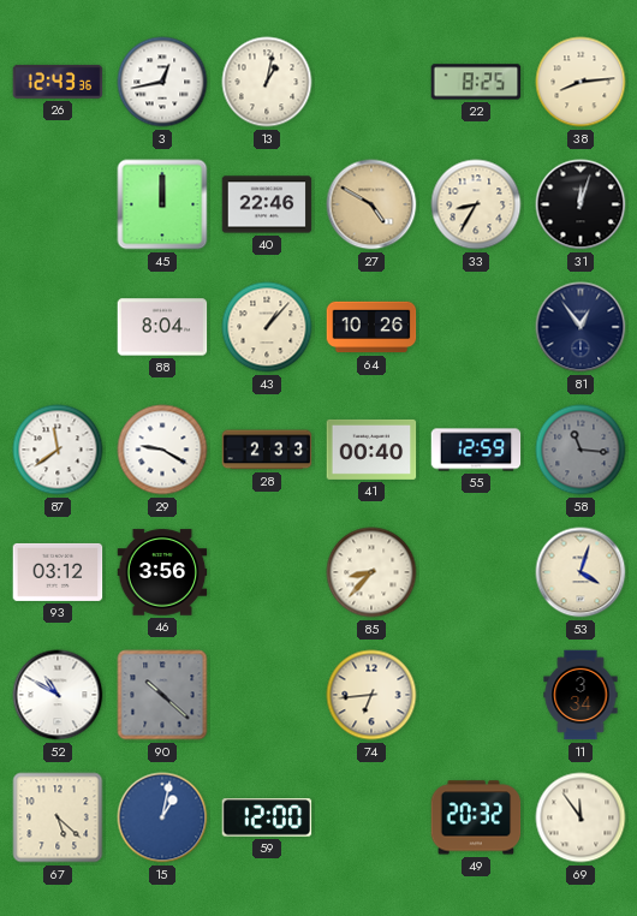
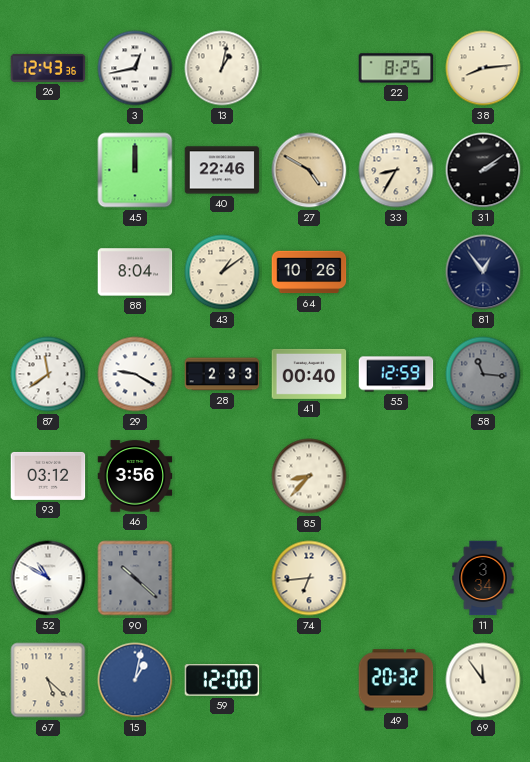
31: 12:03 -> 2:09
43: 1:07 -> 1:09
53: 4:03 -> none
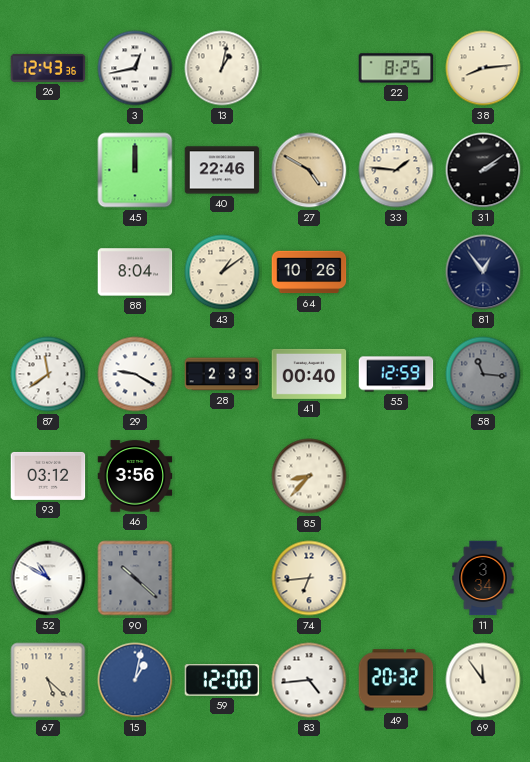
33: 8:35 -> 1:46
83: none -> 4:44
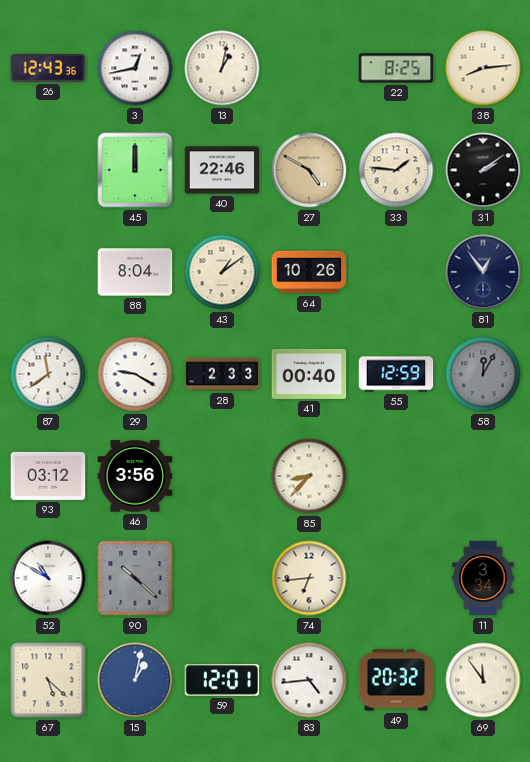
58: 11:16 -> 12:05
59: 12:00 -> 12:01
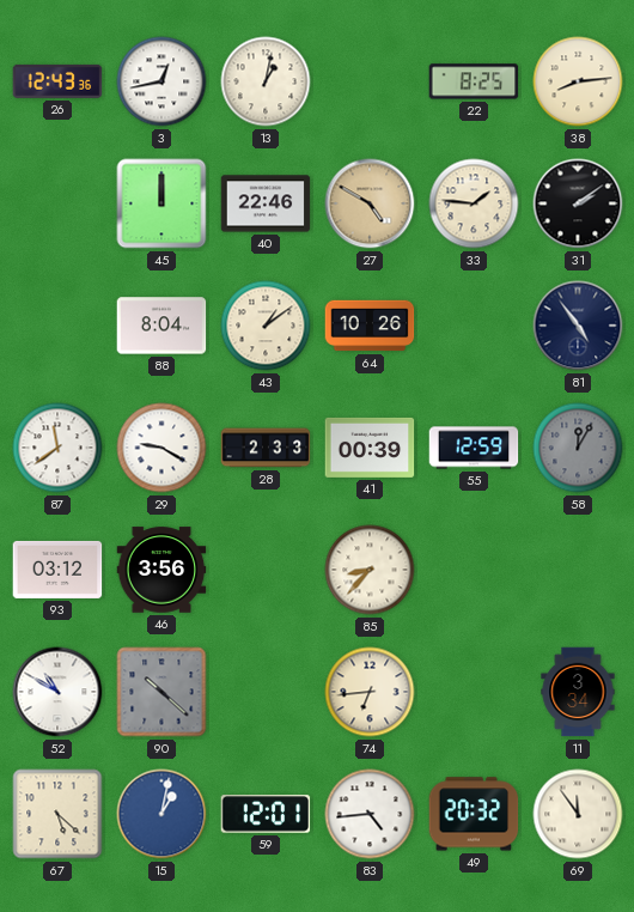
81: 12:54 -> 4:54
41: 00:40 -> 00:39
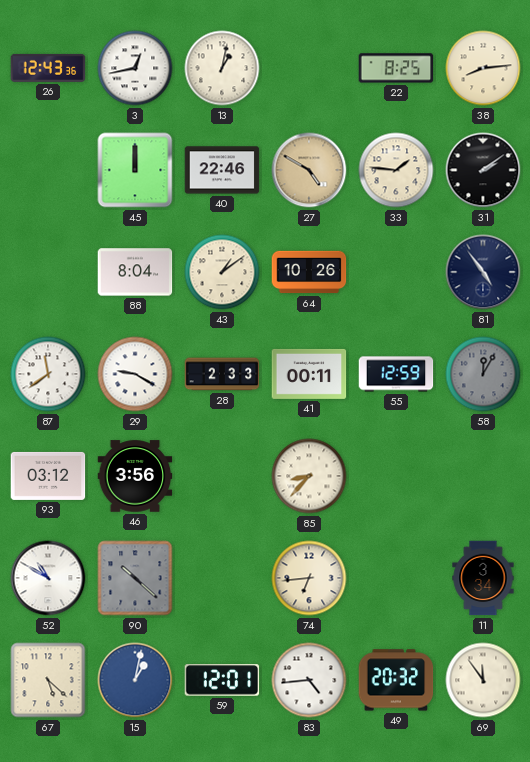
41: 00:39 -> 00:11
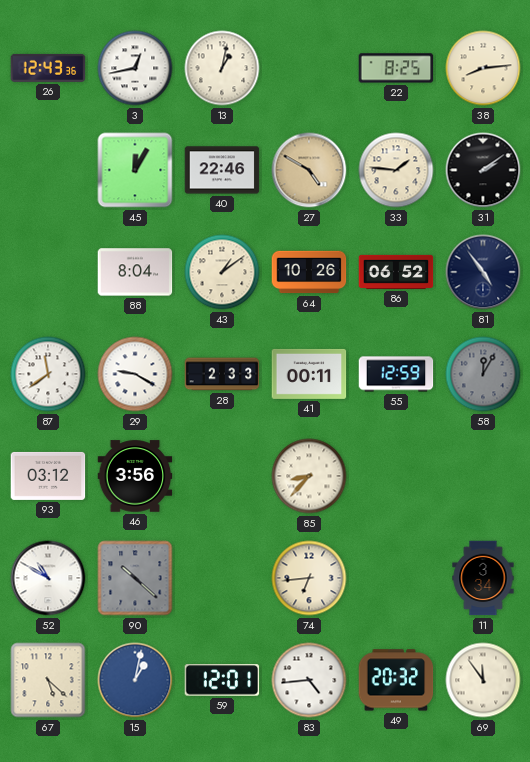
45: 12:00 -> 12:05
86: none -> 06:52
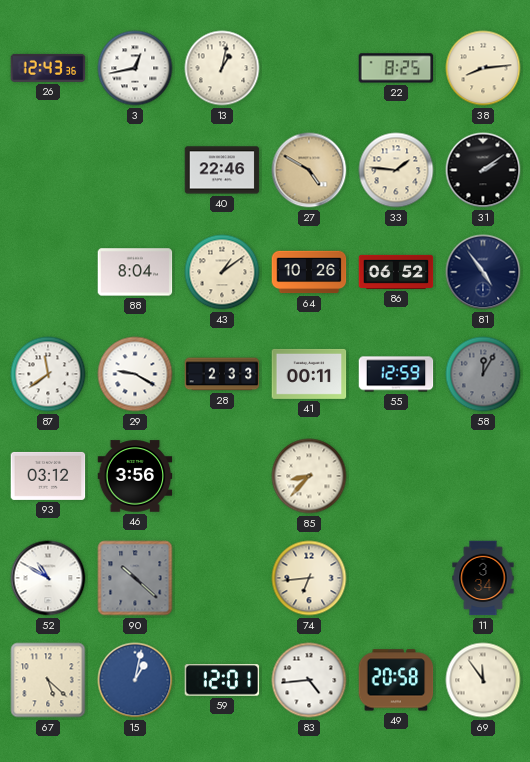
45: 12:05 -> none
49: 20:32 -> 20:58
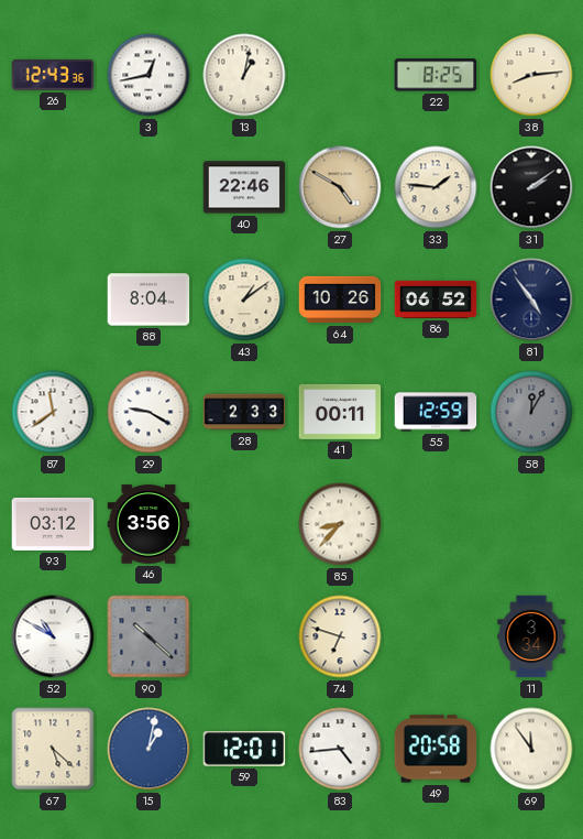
74: 6:44 -> 6:48
